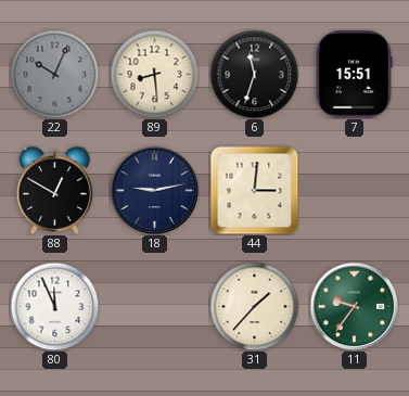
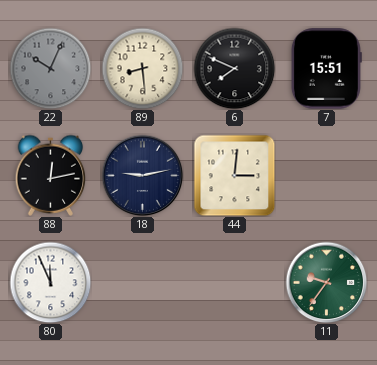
6: 11:33 -> 7:49
88: 12:50 -> 12:13
31: 1:37 -> none
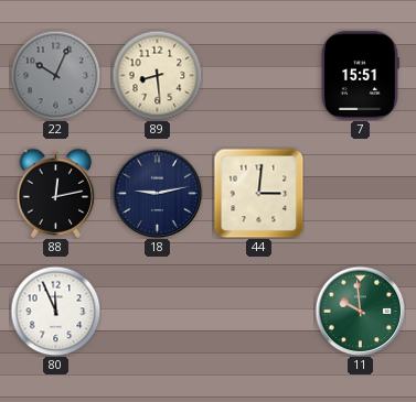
6: 7:49 -> none
11: 9:36 -> 9:59
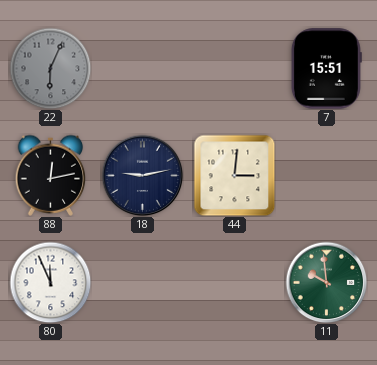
22: 10:04 -> 6:04
89: 8:29 -> none
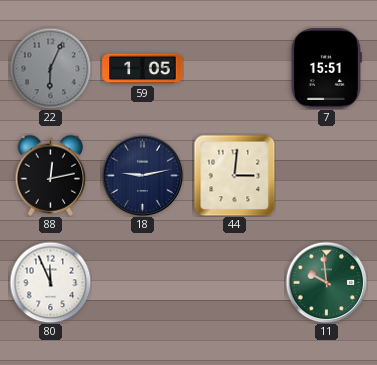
59: none -> 1:05
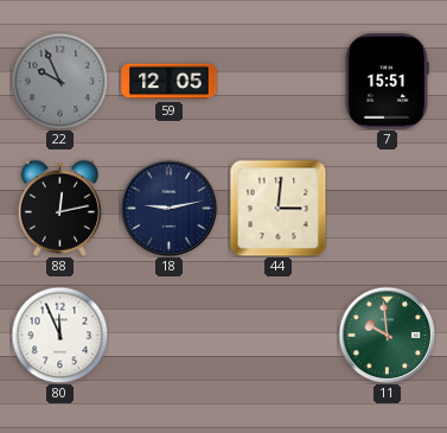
22: 6:04 -> 9:56
59: 1:05 -> 12:05
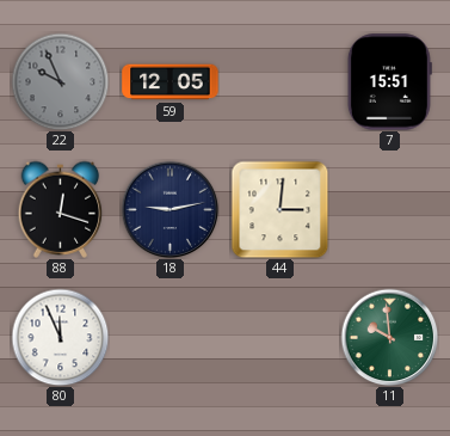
88: 12:13 -> 12:18
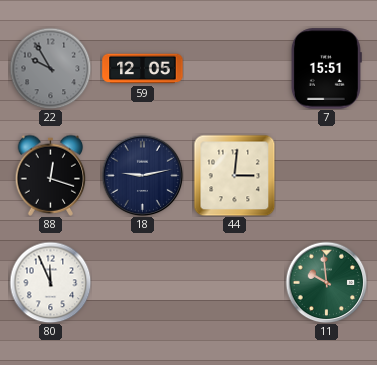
22: 9:56 -> 9:55
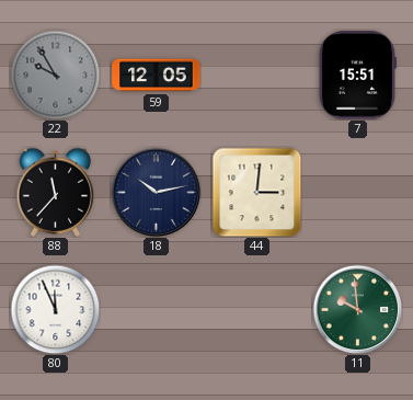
88: 12:18 -> 11:37
18: 9:13 -> 10:13
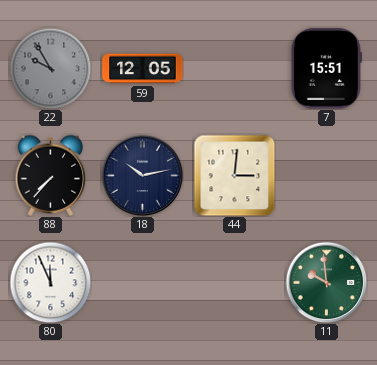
88: 11:37 -> 7:37
